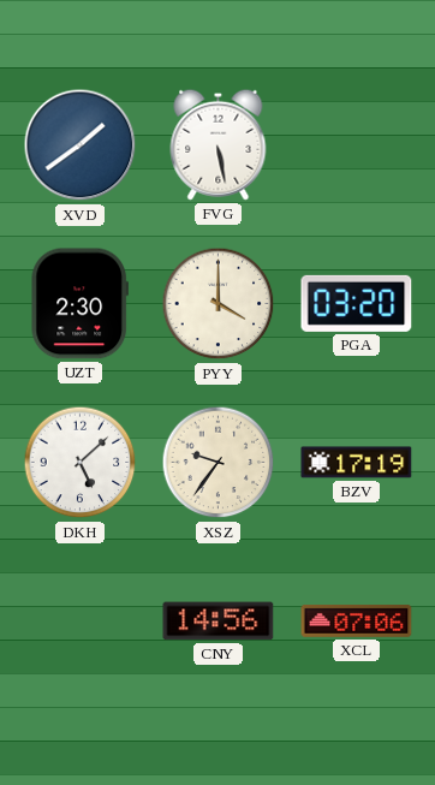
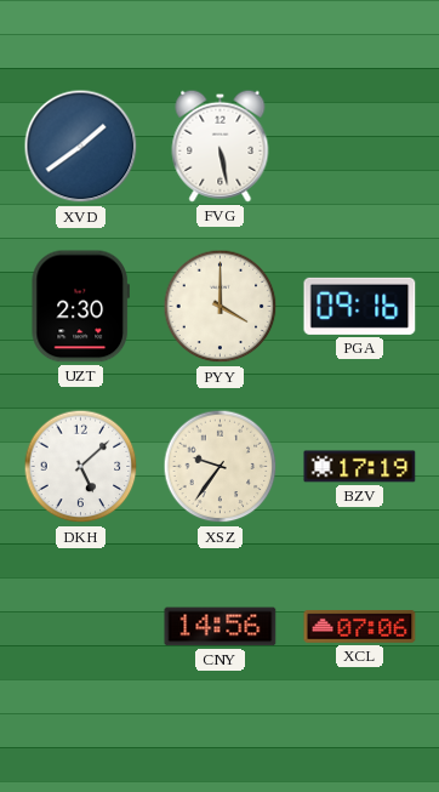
PGA: 03:20 -> 09:16
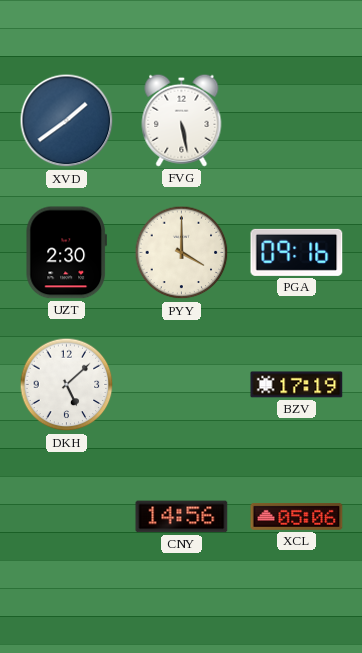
XSZ: 9:36 -> none
XCL: 07:06 -> 05:06
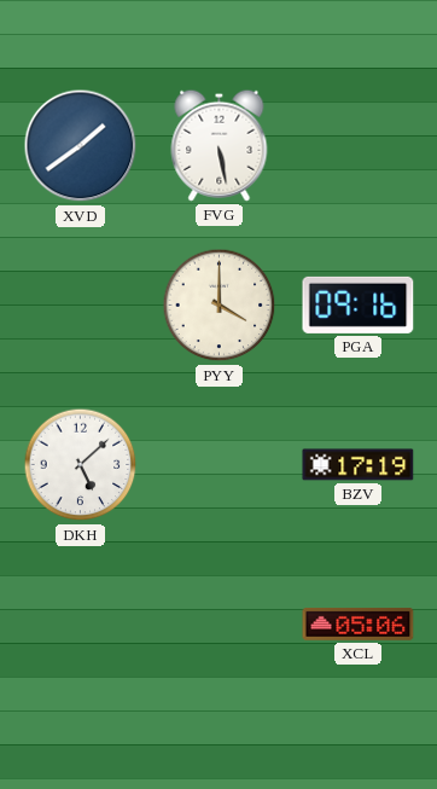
UZT: 2:30 -> none
CNY: 14:56 -> none
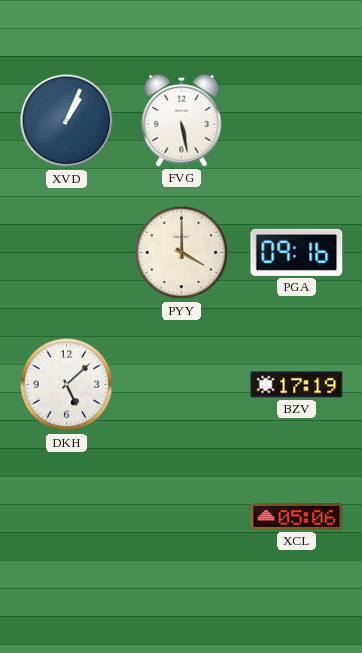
XVD: 1:39 -> 1:04
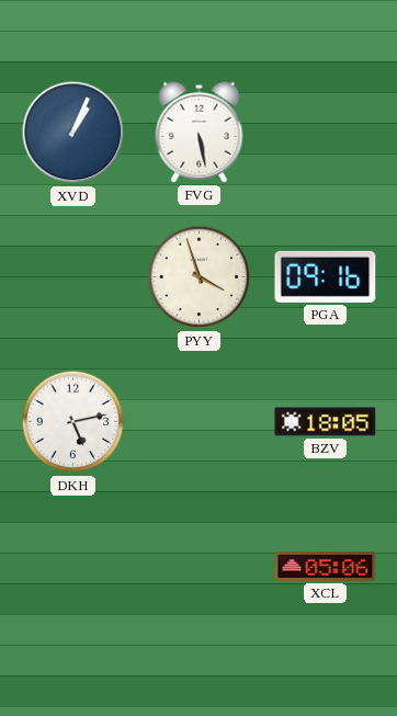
PYY: 4:00 -> 3:57
DKH: 5:08 -> 5:13
BZV: 17:19 -> 18:05
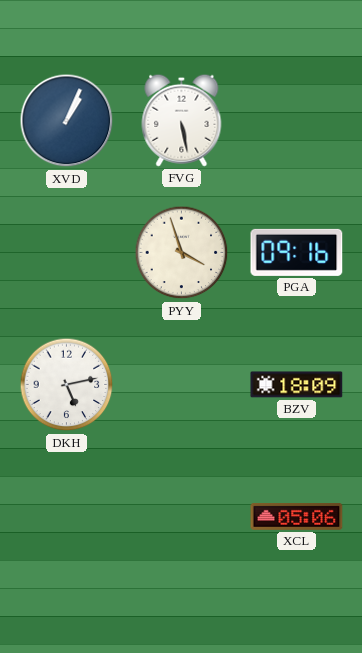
BZV: 18:05 -> 18:09
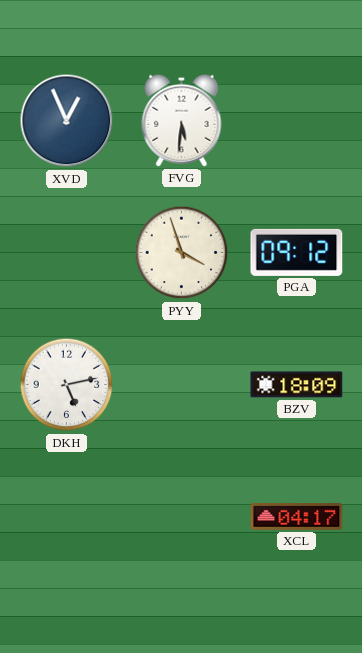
XVD: 1:04 -> 12:56
FVG: 5:28 -> 5:31
PGA: 09:16 -> 09:12
XCL: 05:06 -> 04:17
